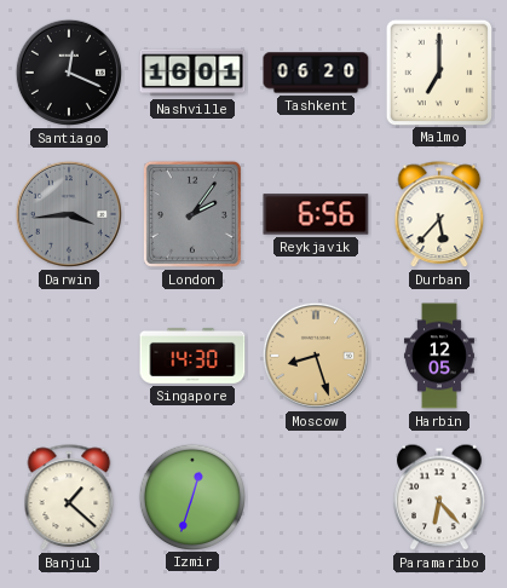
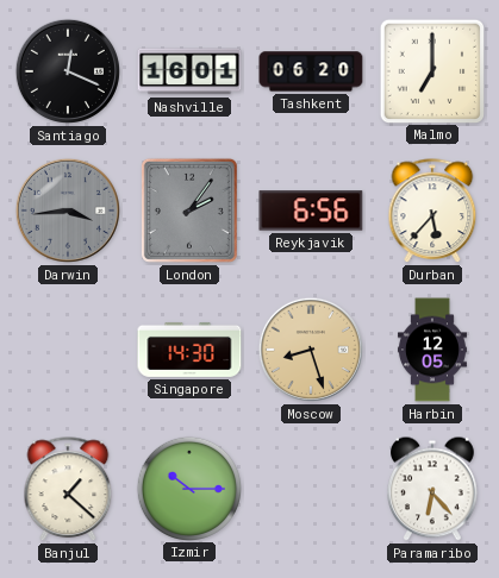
Izmir: 12:33 -> 10:15
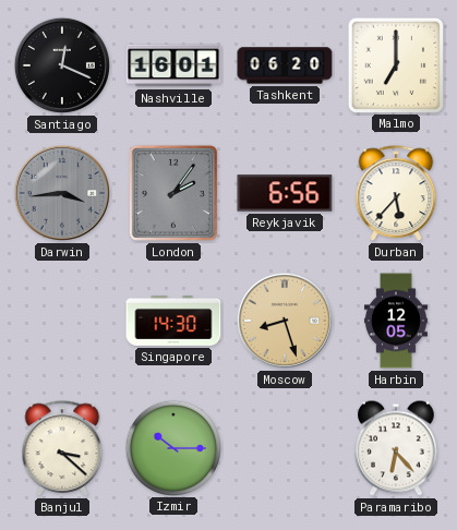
Banjul: 1:22 -> 3:22
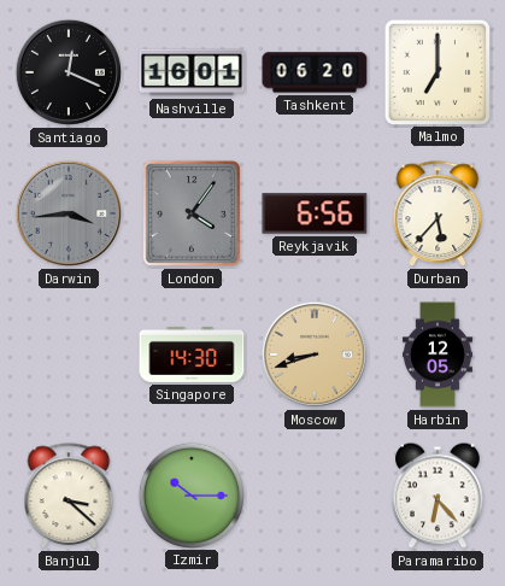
London: 2:06 -> 4:06
Moscow: 8:27 -> 8:42
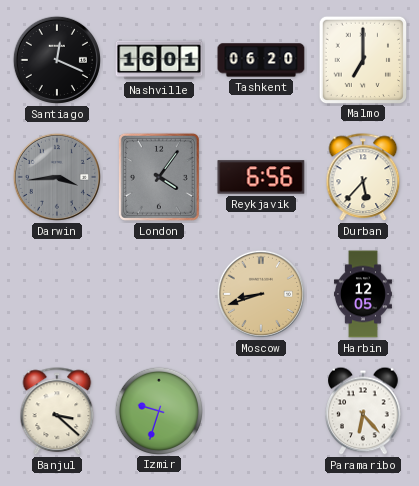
Singapore: 14:30 -> none
Izmir: 10:15 -> 9:33
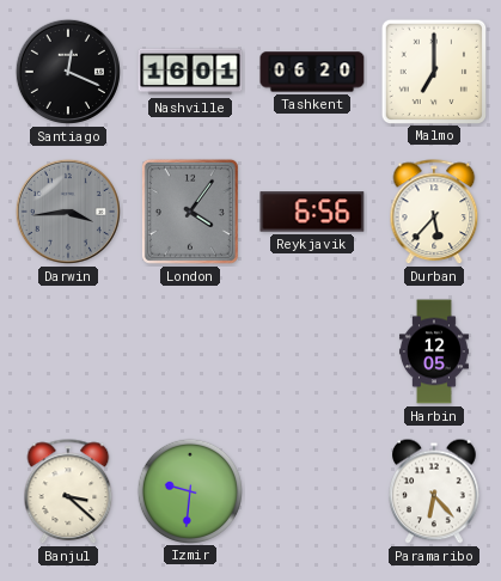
Moscow: 8:42 -> none
Izmir: 9:33 -> 9:31
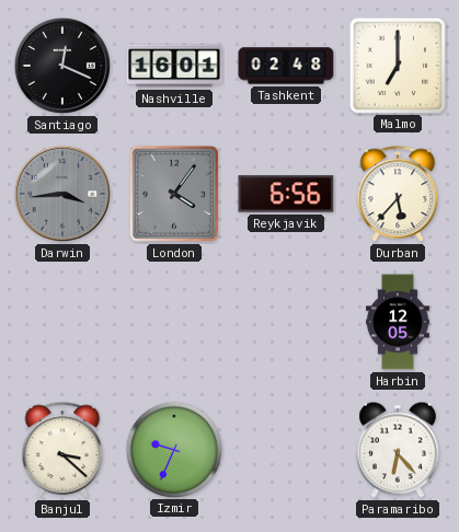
Tashkent: 06:20 -> 02:48
Izmir: 9:31 -> 9:34
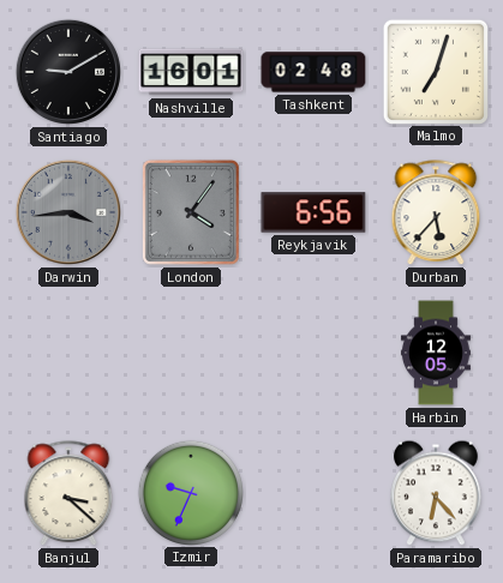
Santiago: 12:19 -> 9:10
Malmo: 7:00 -> 7:03
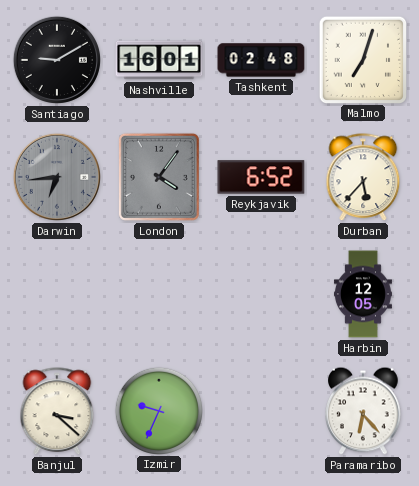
Darwin: 3:44 -> 6:44
Reykjavik: 6:56 -> 6:52
